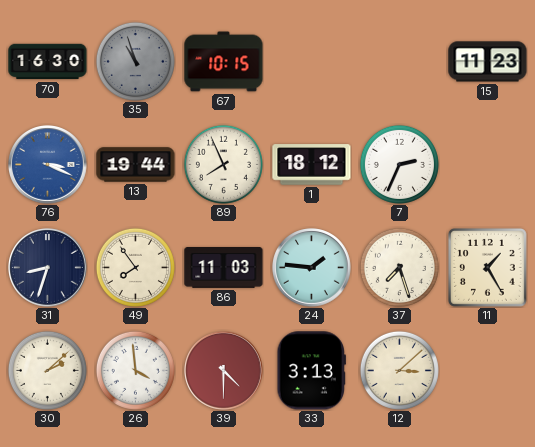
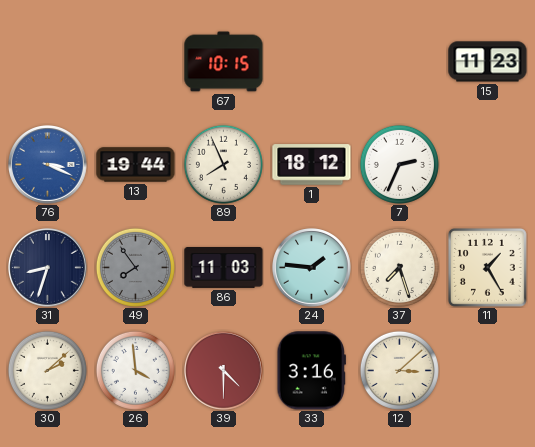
70: 16:30 -> none
35: 10:57 -> none
49 dial: cream -> grey
33: 3:13 -> 3:16
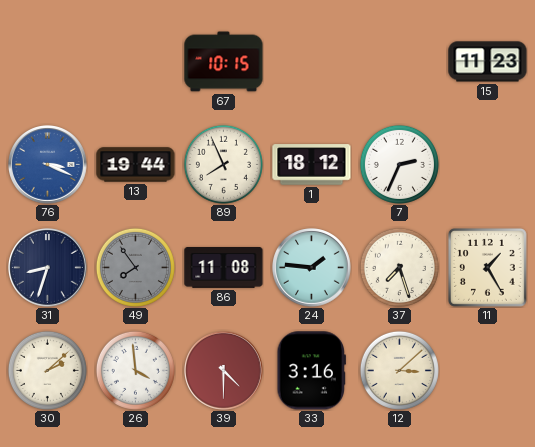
86: 11:03 -> 11:08
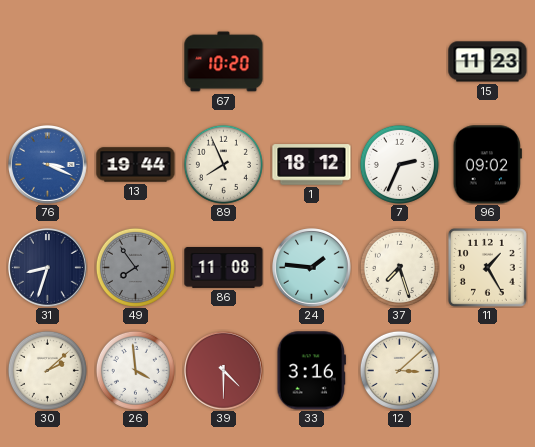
67: 10:15 -> 10:20
96: none -> 09:02
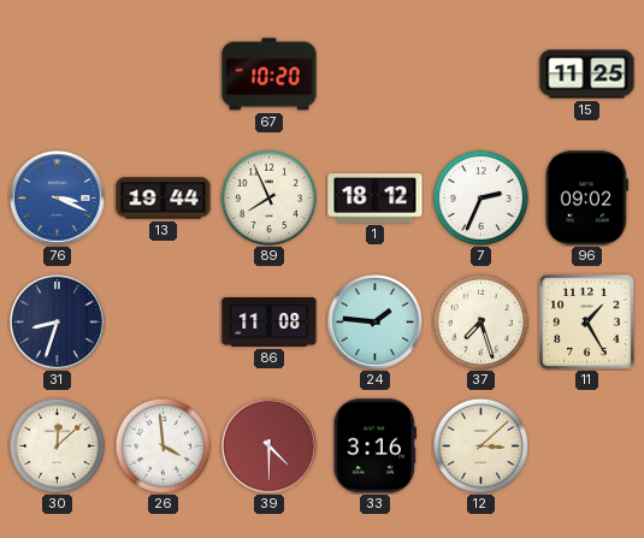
15: 11:23 -> 11:25
49: 7:54 -> none
30: 2:08 -> 12:08
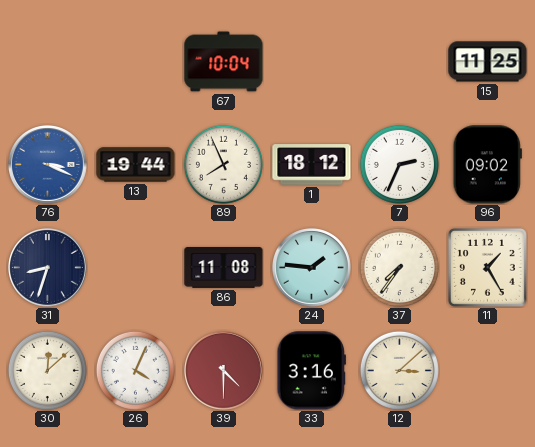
67: 10:20 -> 10:04
37: 7:27 -> 7:36
26: 3:59 -> 4:04
